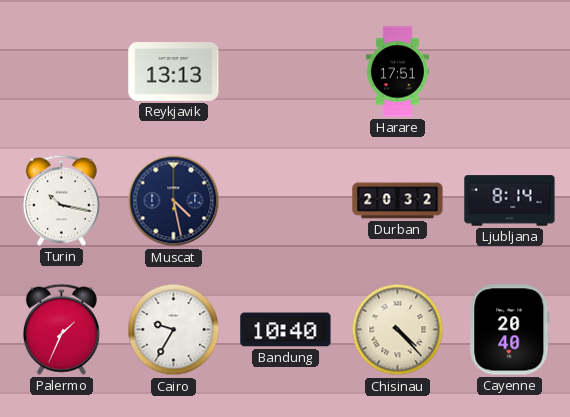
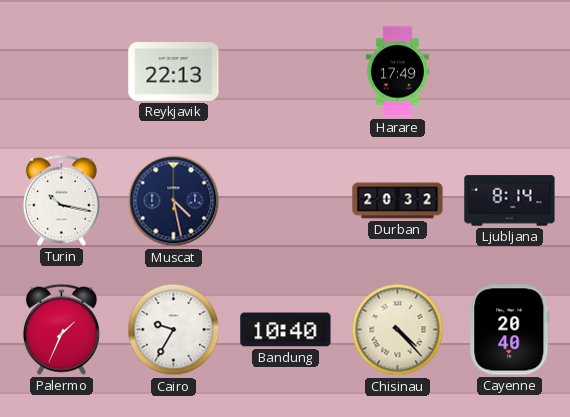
Reykjavik: 13:13 -> 22:13
Harare: 17:51 -> 17:49
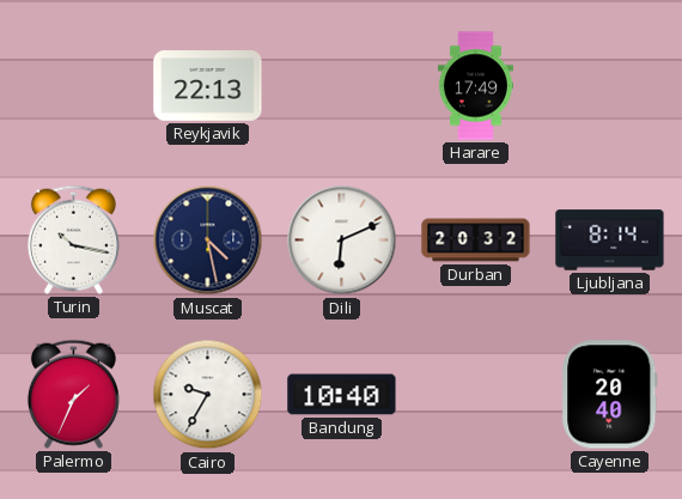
Dili: none -> 6:11
Chisinau: 4:23 -> none
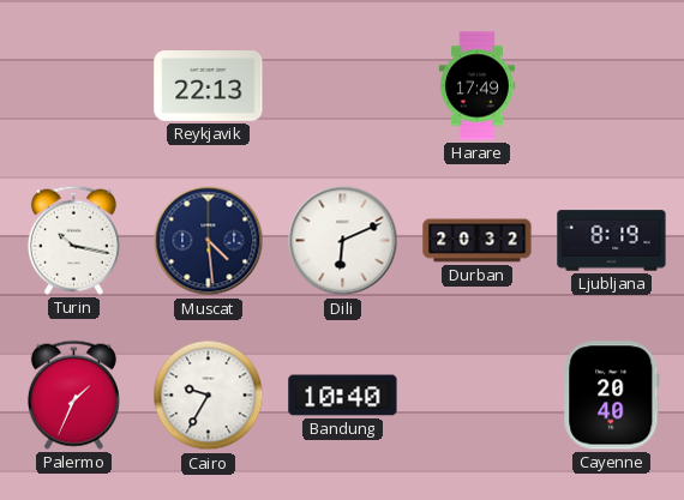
Muscat: 4:28 -> 4:29
Ljubljana: 8:14 -> 8:19
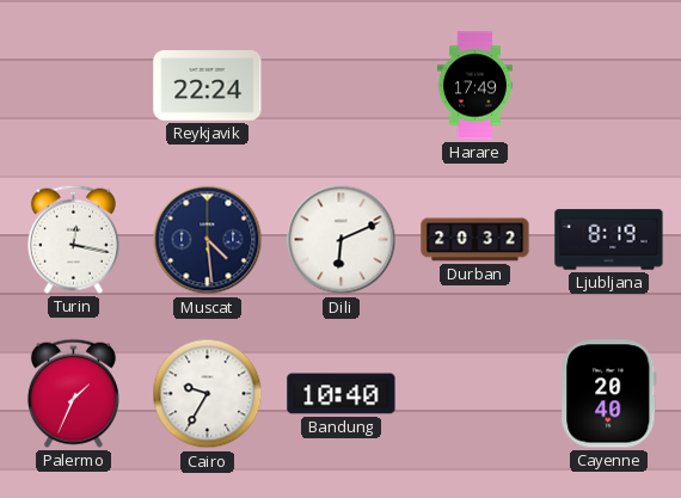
Reykjavik: 22:13 -> 22:24
Turin: 10:17 -> 12:17
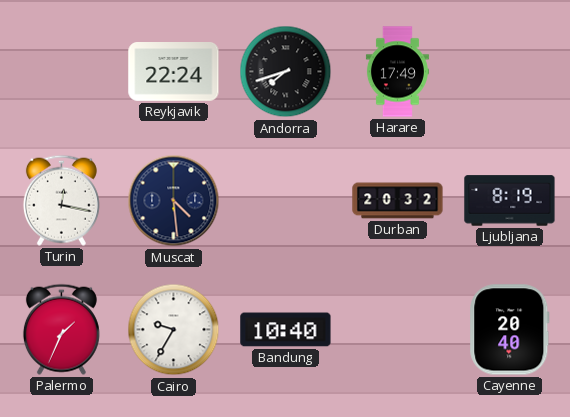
Andorra: none -> 7:42
Dili: 6:11 -> none
